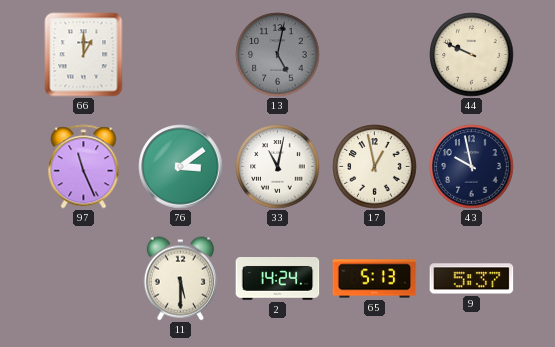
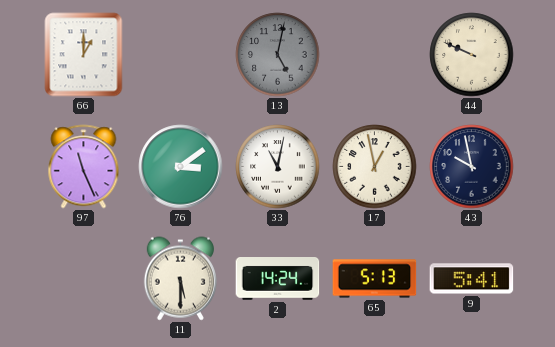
9: 5:37 -> 5:41
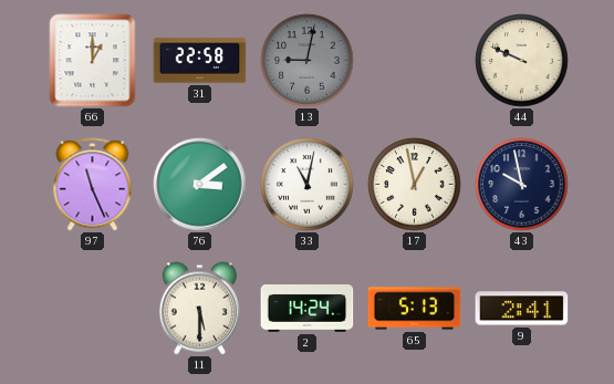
31: none -> 22:58
13: 5:02 -> 9:02
9: 5:41 -> 2:41
